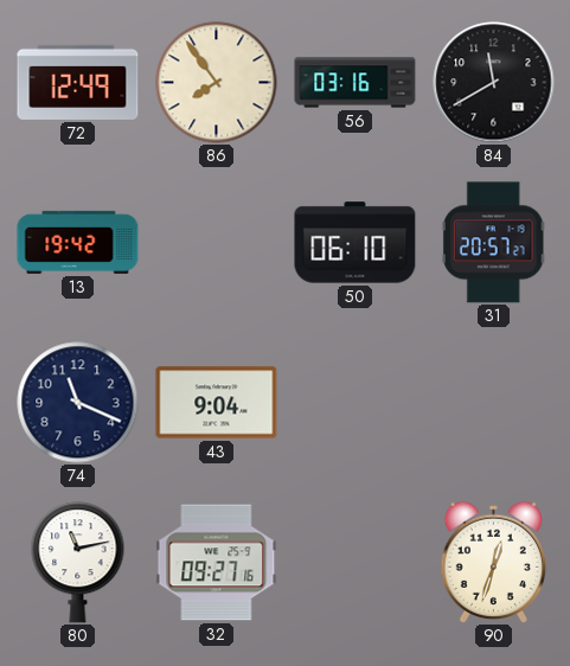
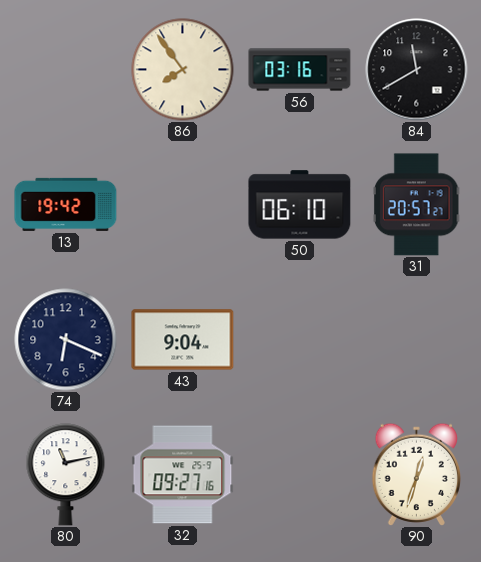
72: 12:49 -> none
74: 11:19 -> 6:19
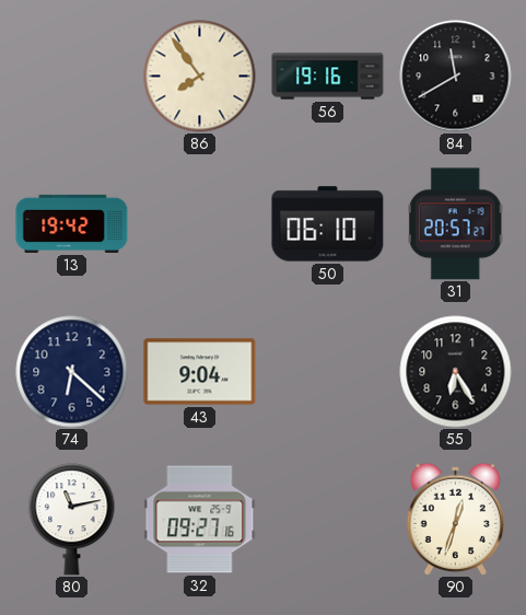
56: 03:16 -> 19:16
74: 6:19 -> 6:22
55: none -> 6:25
